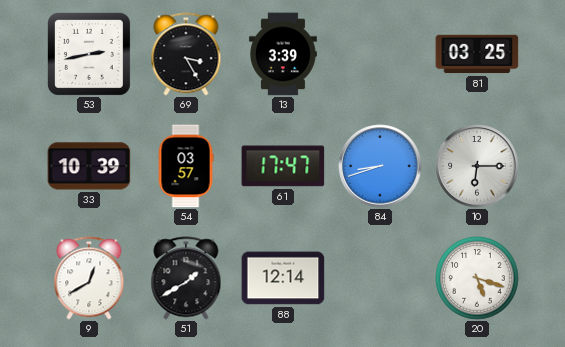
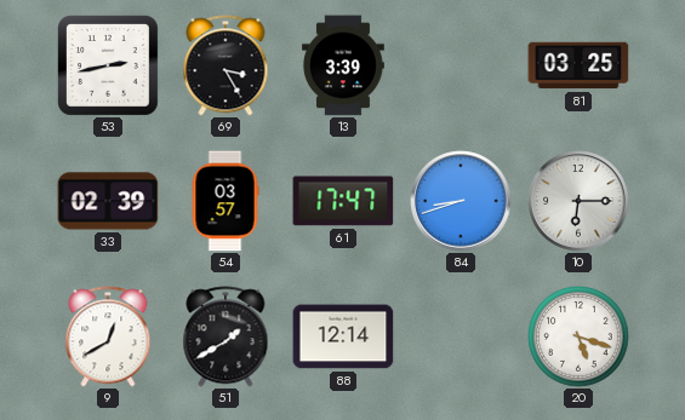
33: 10:39 -> 02:39
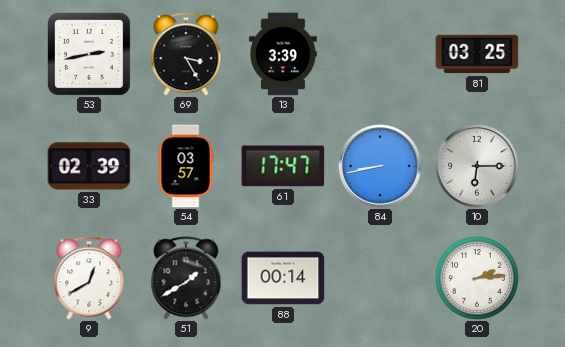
84: 8:42 -> 8:43
88: 12:14 -> 00:14
20: 5:18 -> 2:14
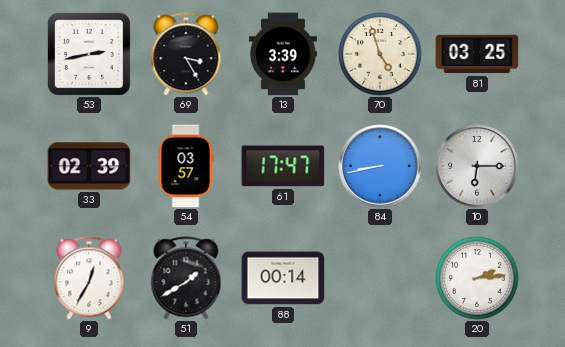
70: none -> 4:57
9: 12:40 -> 12:35
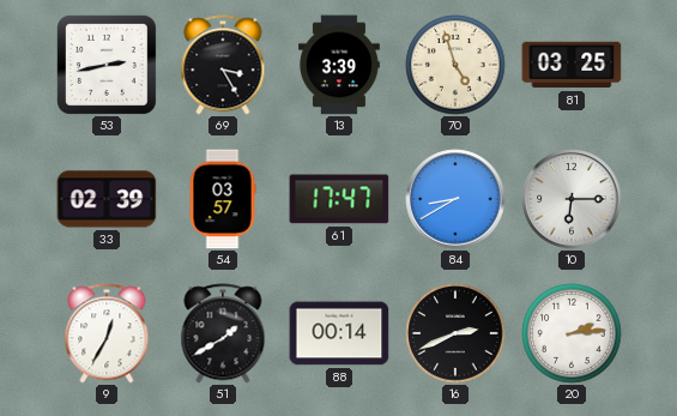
84: 8:43 -> 8:40
16: none -> 2:41
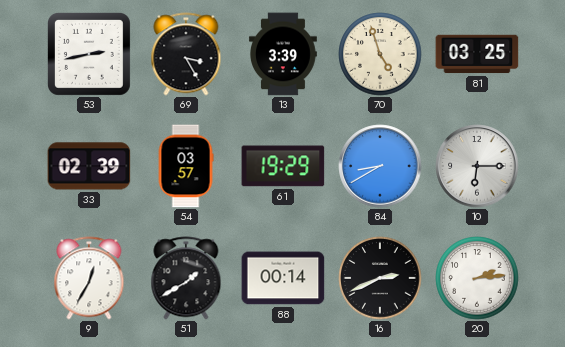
61: 17:47 -> 19:29
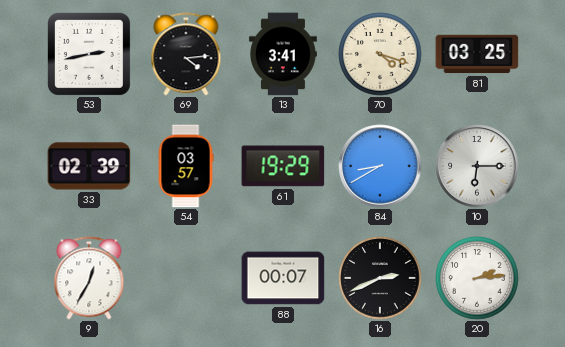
69: 3:25 -> 4:14
13: 3:39 -> 3:41
70: 4:57 -> 4:18
51: 1:40 -> none
88: 00:14 -> 00:07
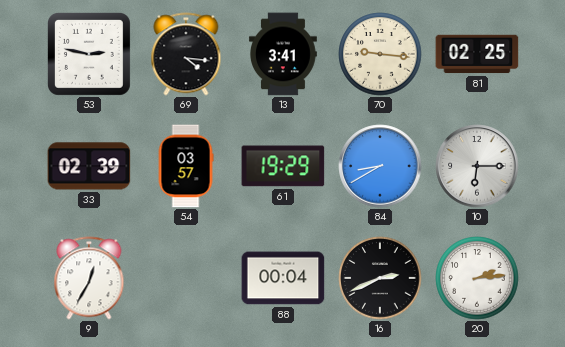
53: 2:43 -> 2:47
69: 4:14 -> 4:16
70: 4:18 -> 9:16
81: 03:25 -> 02:25
88: 00:07 -> 00:04
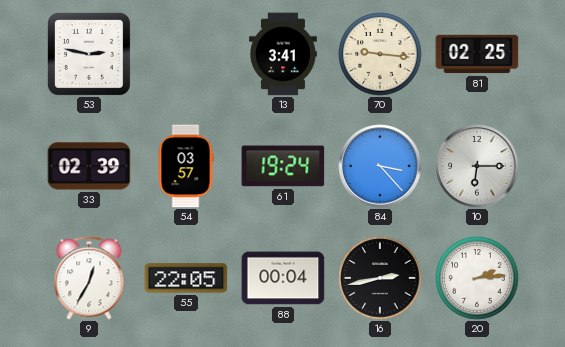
69: 4:16 -> none
61: 19:29 -> 19:24
84: 8:40 -> 3:23
55: none -> 22:05
16: 2:41 -> 2:43
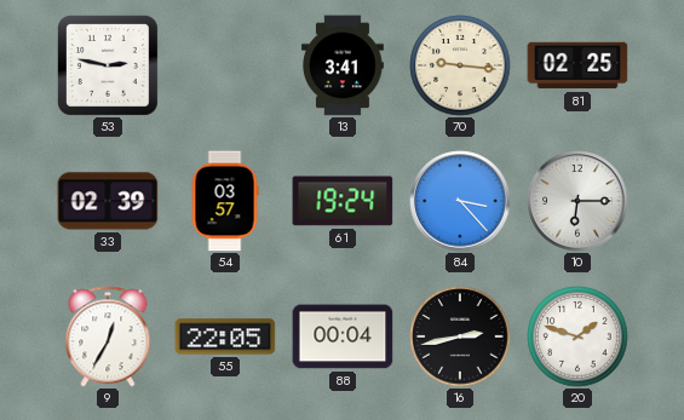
20: 2:14 -> 1:48
